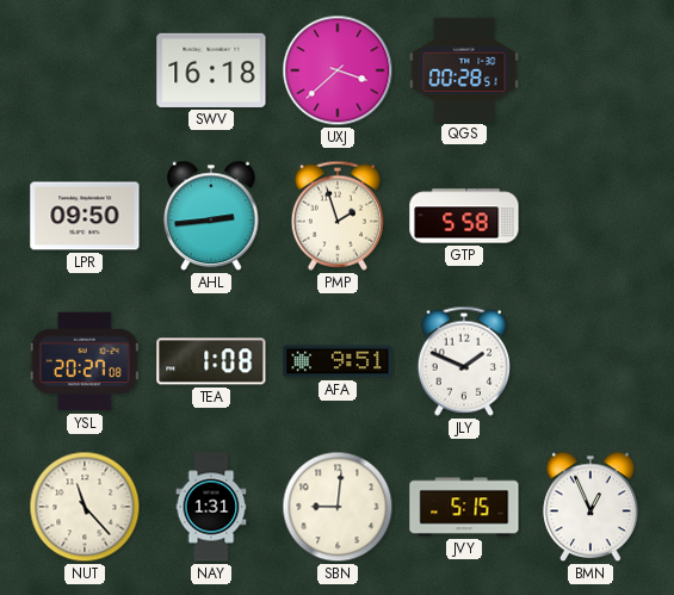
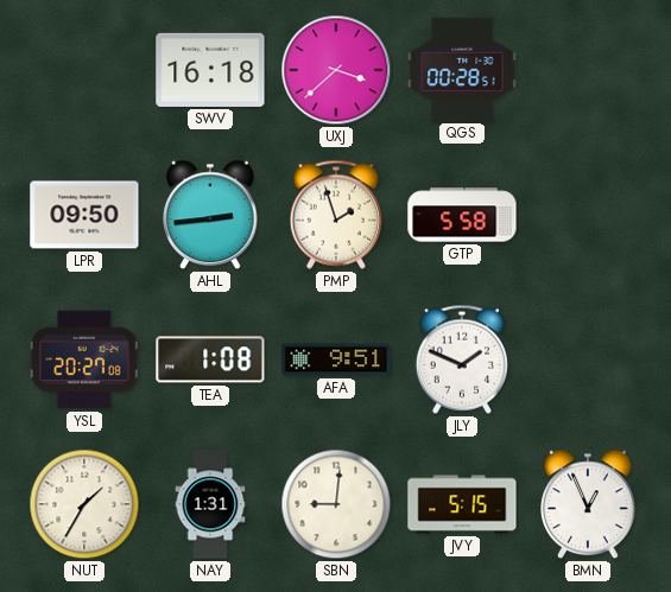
NUT: 11:23 -> 1:35
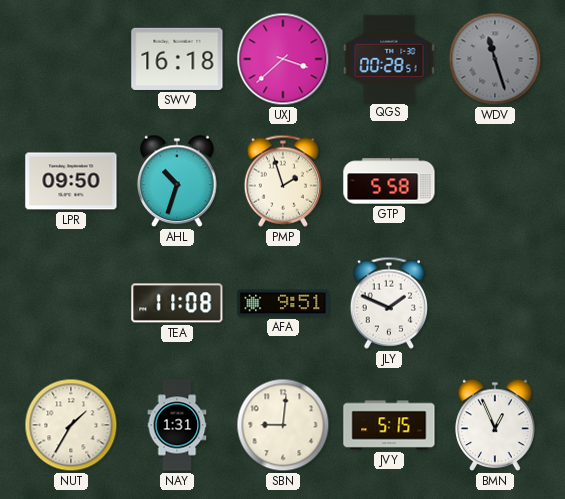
WDV: none -> 11:27
AHL: 2:44 -> 10:33
YSL: 20:27 -> none
TEA: 1:08 -> 11:08
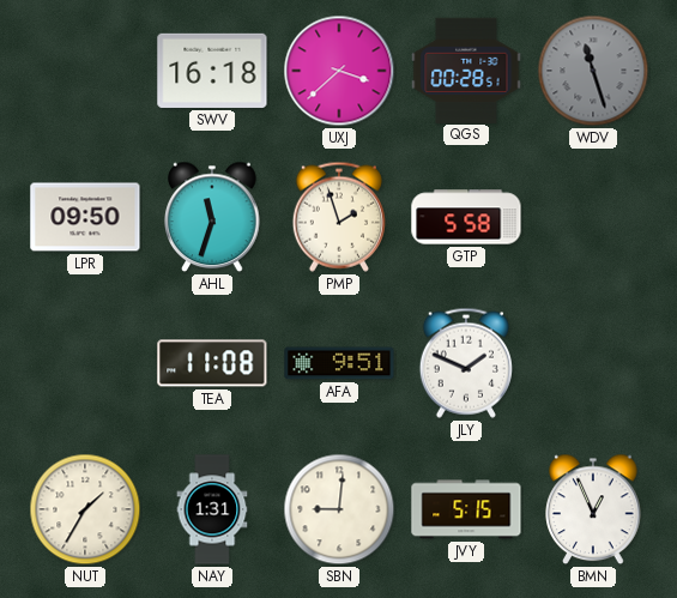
AHL: 10:33 -> 11:33
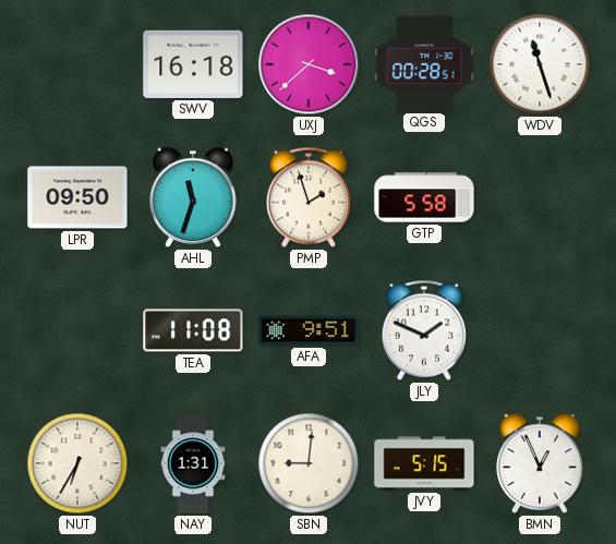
WDV dial: grey -> white
NUT: 1:35 -> 6:35
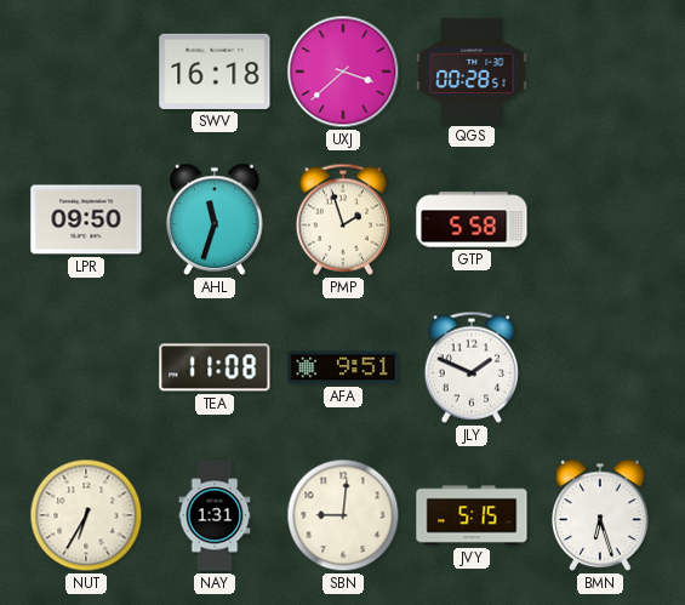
WDV: 11:27 -> none
BMN: 12:56 -> 6:27
